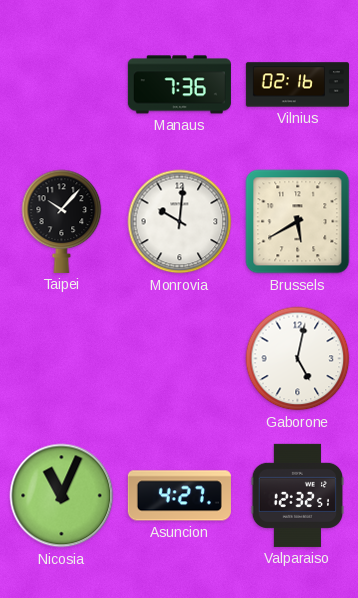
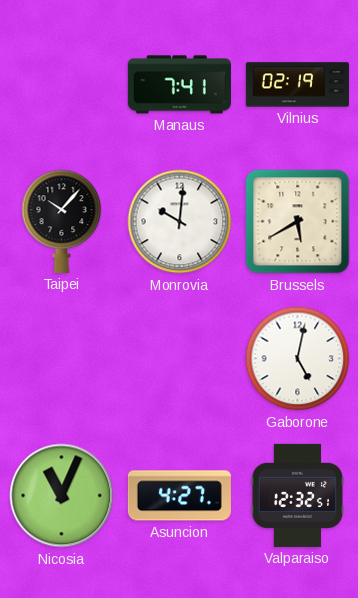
Manaus: 7:36 -> 7:41
Vilnius: 02:16 -> 02:19
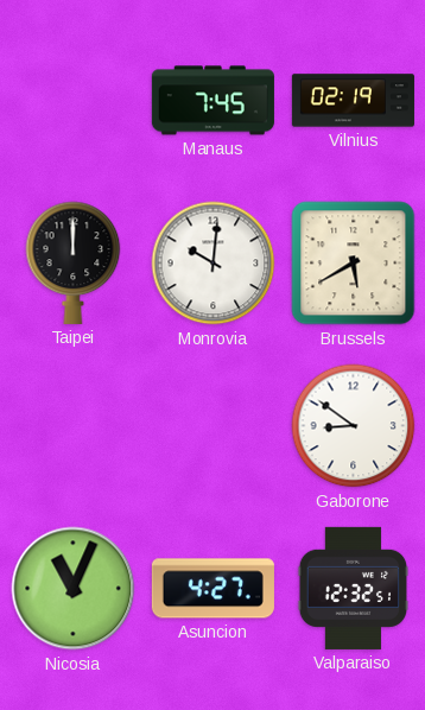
Manaus: 7:41 -> 7:45
Taipei: 10:07 -> 12:00
Gaborone: 5:02 -> 8:51
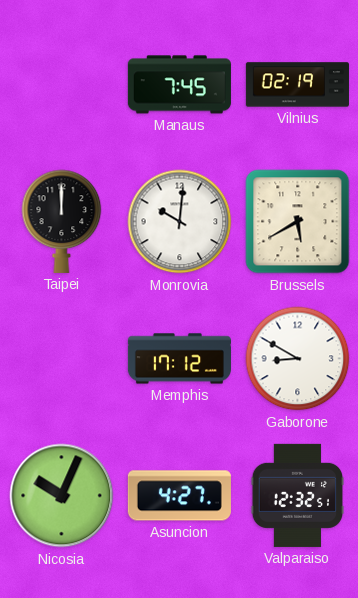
Memphis: none -> 17:12
Gaborone: 8:51 -> 8:50
Nicosia: 11:04 -> 10:04
